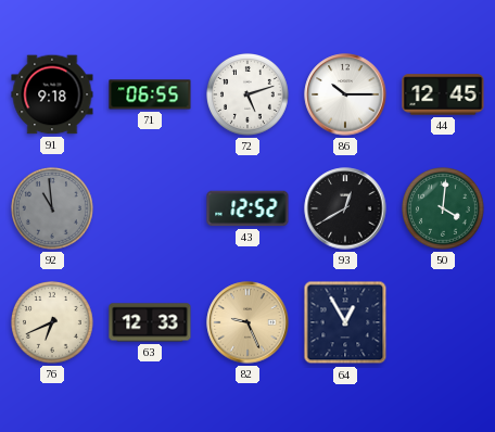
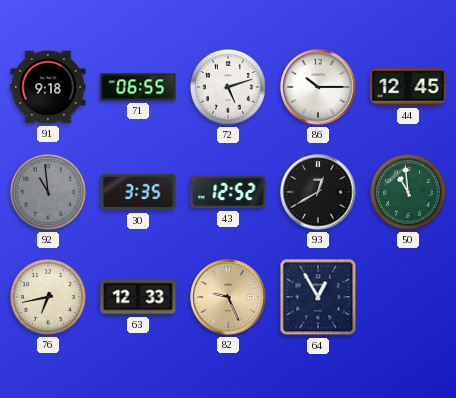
30: none -> 3:35
50: 4:01 -> 10:59
76: 6:41 -> 6:43
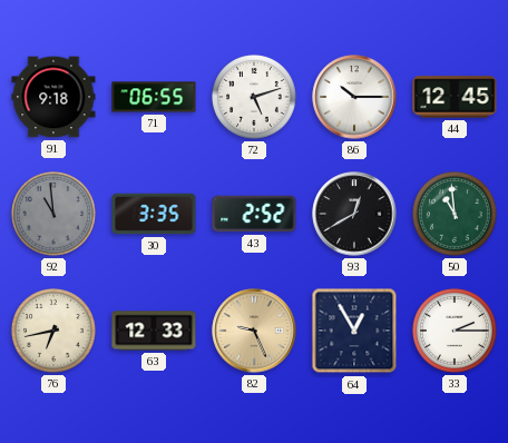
43: 12:52 -> 2:52
33: none -> 2:15
